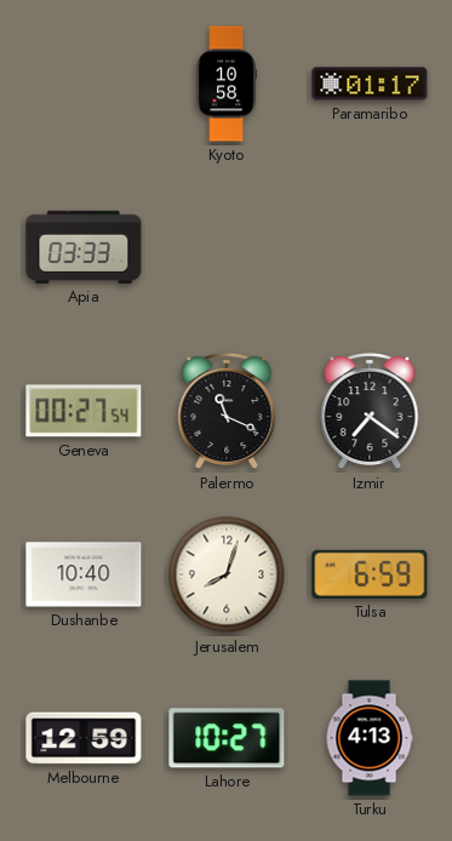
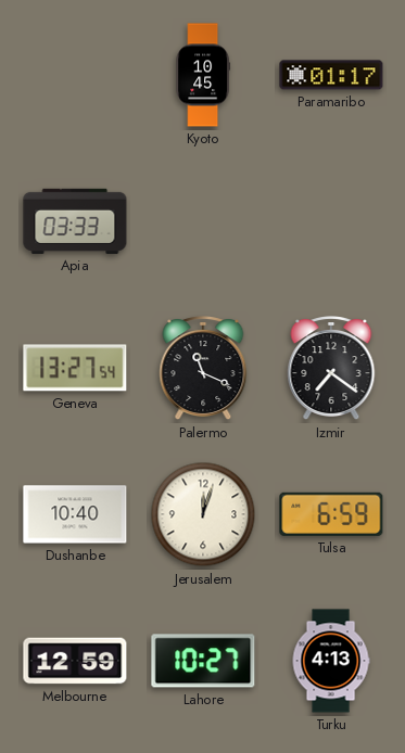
Kyoto: 10:58 -> 10:45
Geneva: 00:27 -> 13:27
Jerusalem: 8:03 -> 12:03
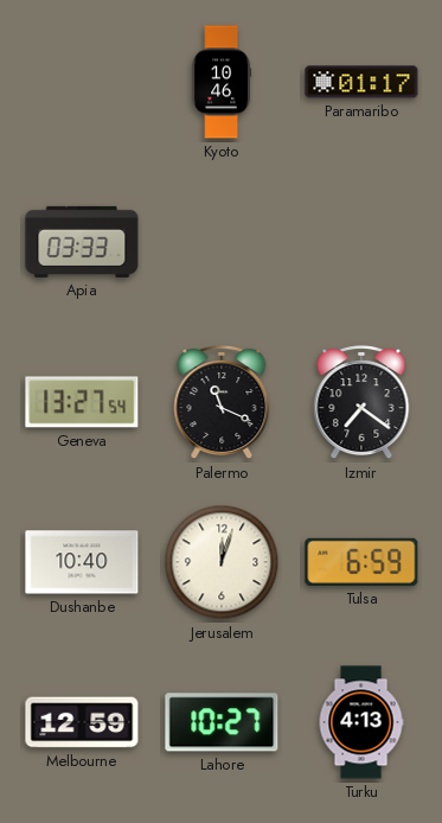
Kyoto: 10:45 -> 10:46
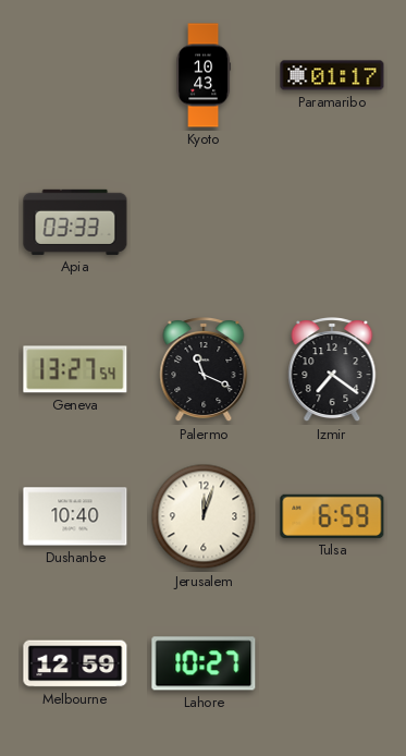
Kyoto: 10:46 -> 10:43
Turku: 4:13 -> none
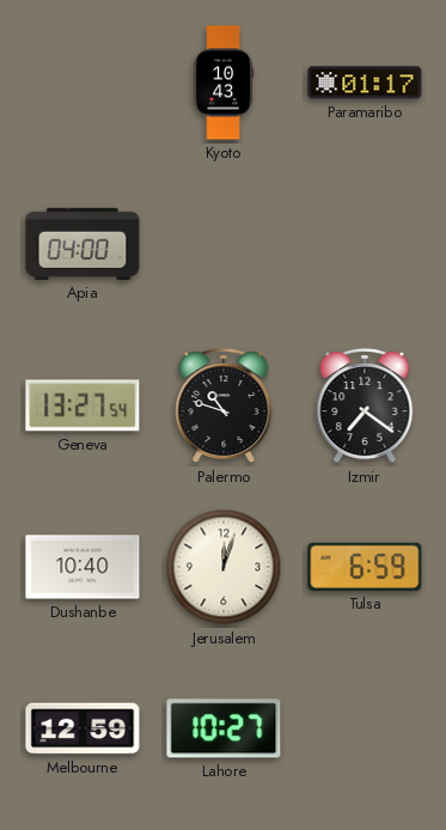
Apia: 03:33 -> 04:00
Palermo: 11:19 -> 10:48
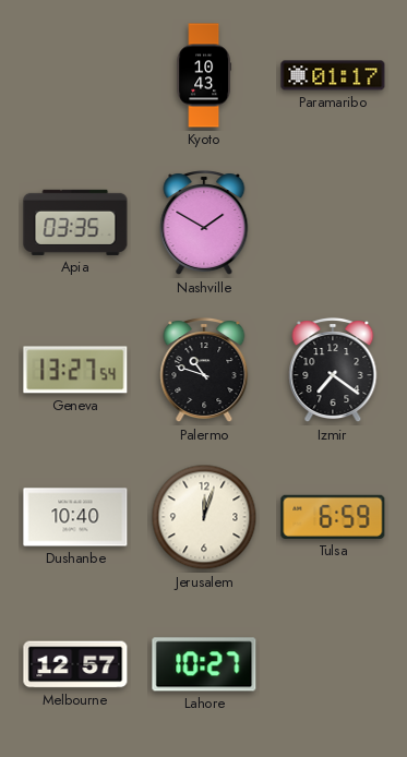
Apia: 04:00 -> 03:35
Nashville: none -> 1:50
Melbourne: 12:59 -> 12:57
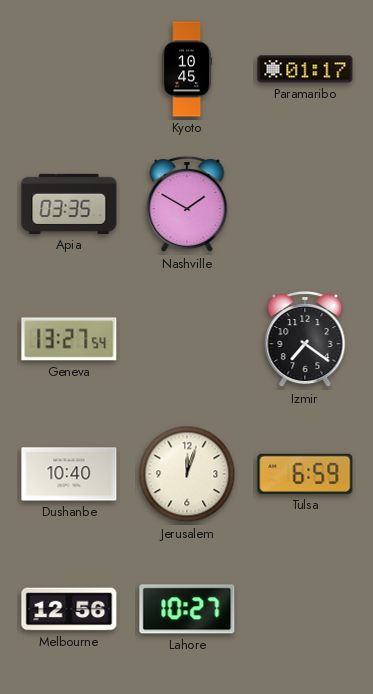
Kyoto: 10:43 -> 10:45
Palermo: 10:48 -> none
Melbourne: 12:57 -> 12:56
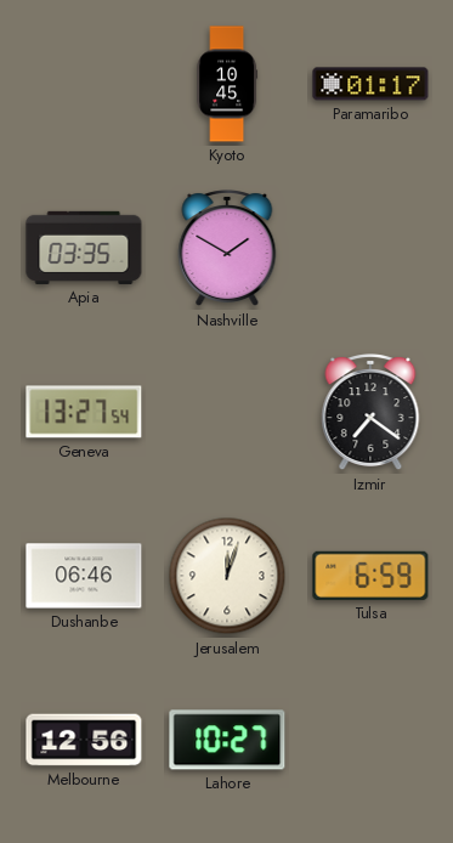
Dushanbe: 10:40 -> 06:46
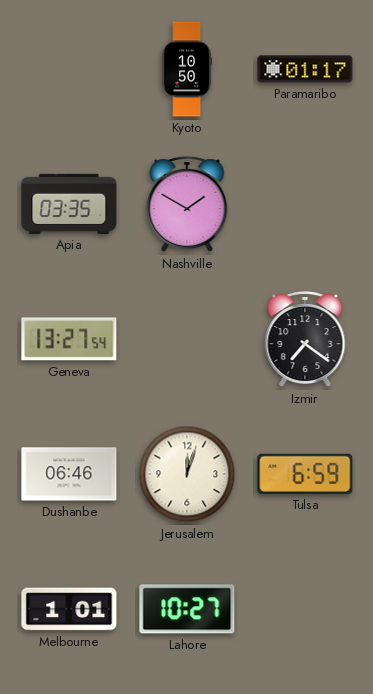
Kyoto: 10:45 -> 10:50
Melbourne: 12:56 -> 1:01
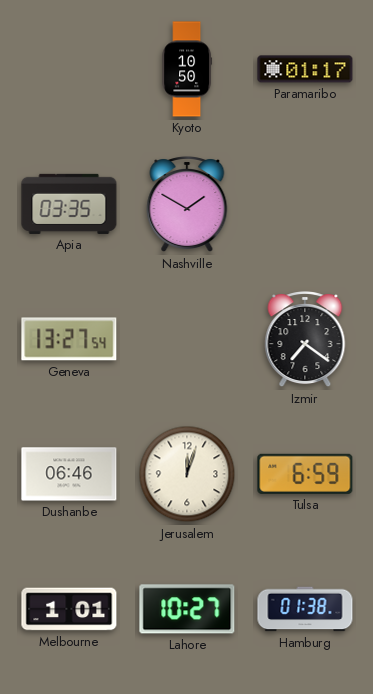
Hamburg: none -> 01:38
